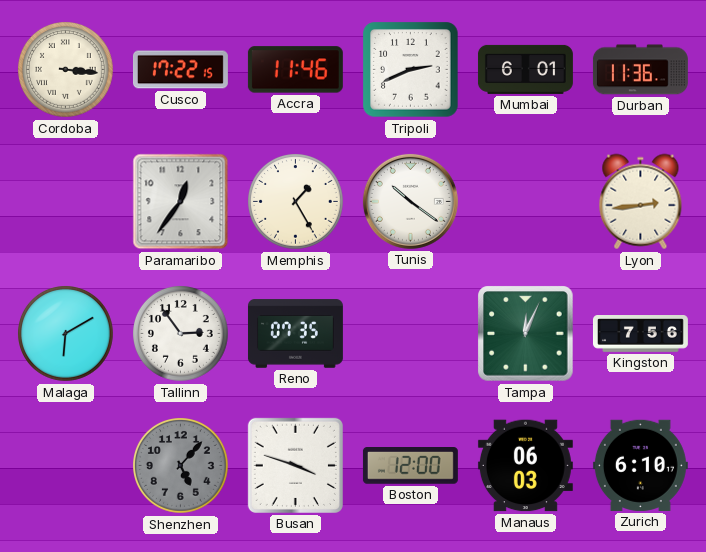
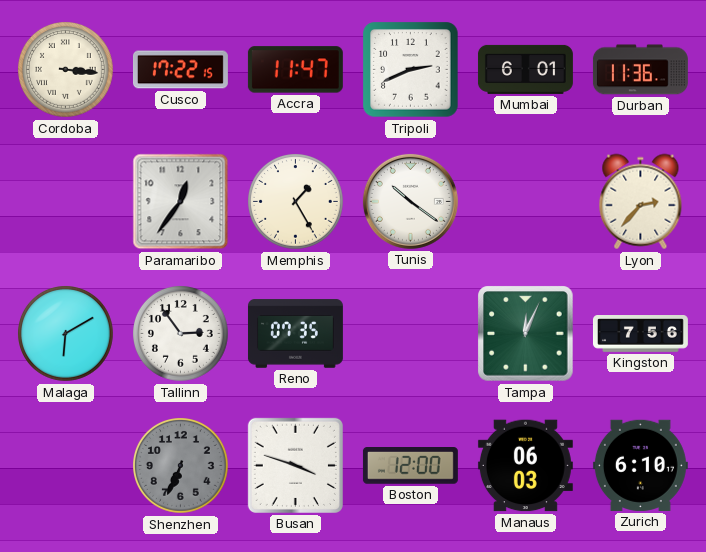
Accra: 11:46 -> 11:47
Lyon: 2:44 -> 2:37
Shenzhen: 5:07 -> 6:34
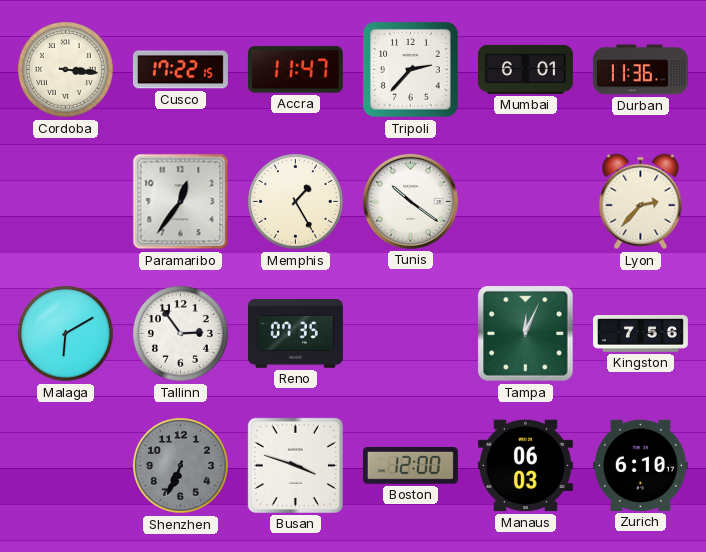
Tripoli: 2:41 -> 2:37
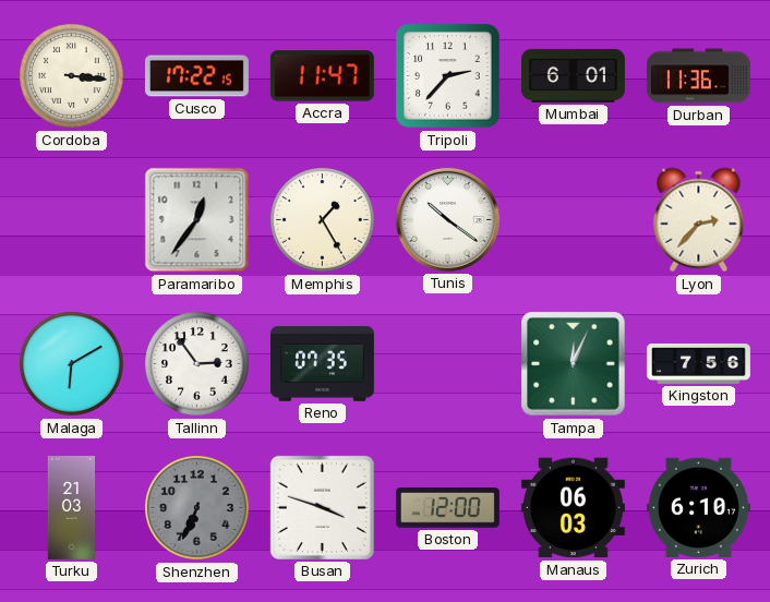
Turku: none -> 21:03
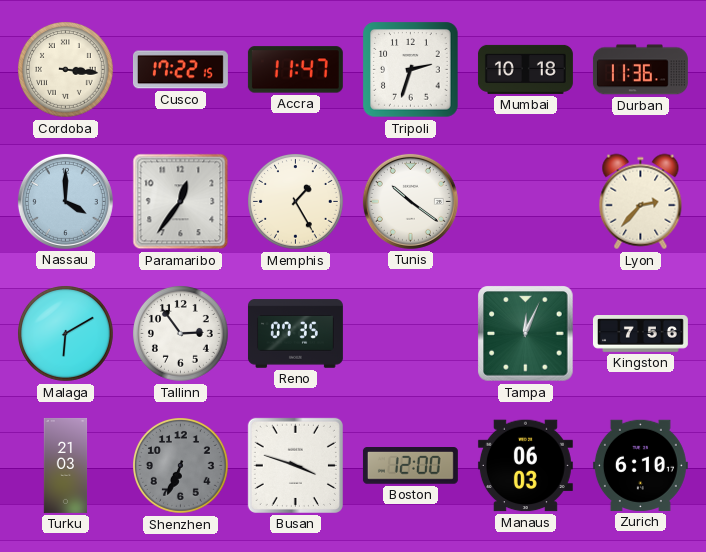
Tripoli: 2:37 -> 2:33
Mumbai: 6:01 -> 10:18
Nassau: none -> 4:00
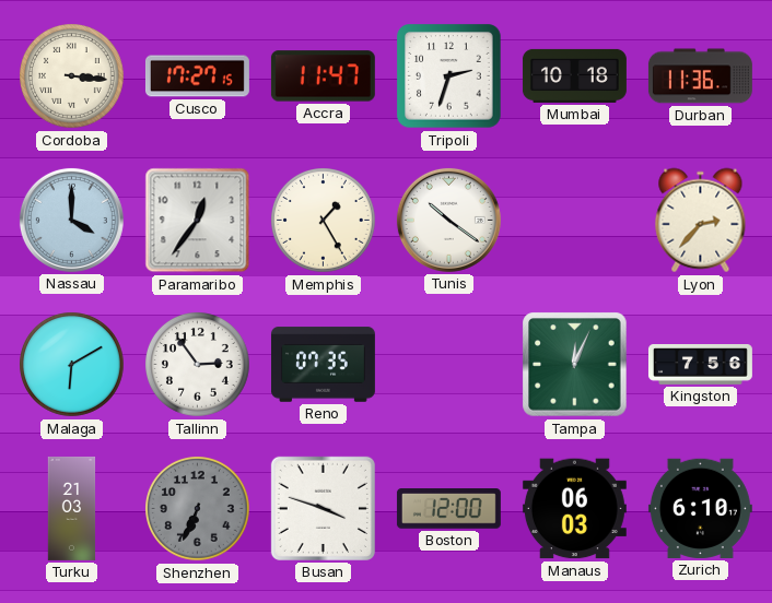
Cusco: 17:22 -> 17:27
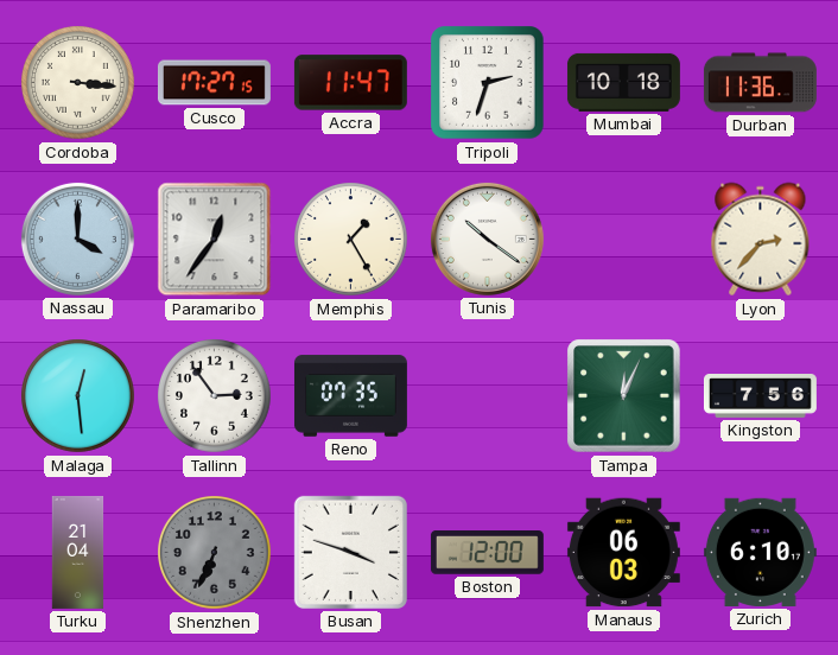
Malaga: 6:10 -> 12:29
Turku: 21:03 -> 21:04
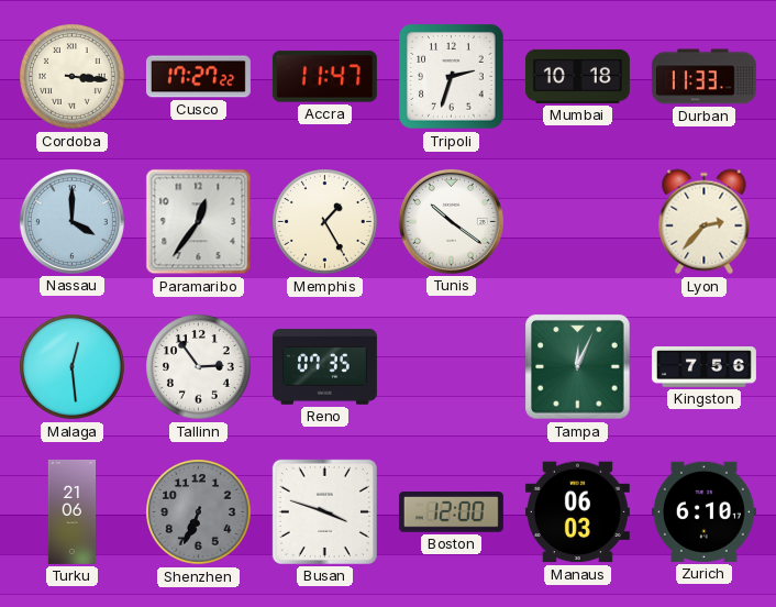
Cusco: 17:27:15 -> 17:27:22
Durban: 11:36 -> 11:33
Turku: 21:04 -> 21:06
